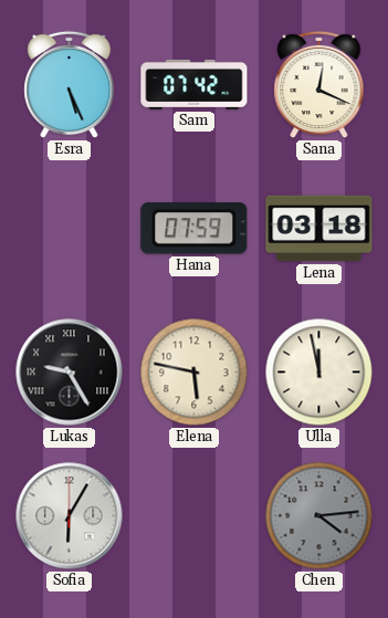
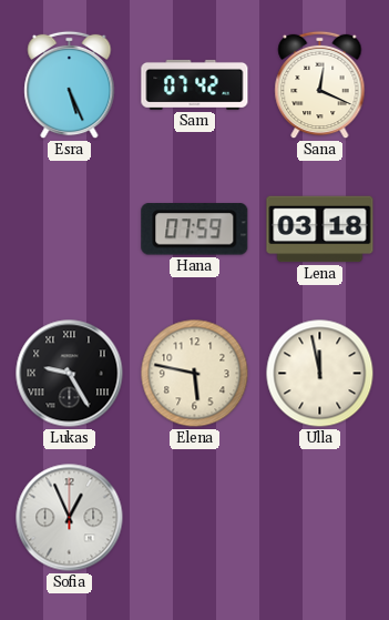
Sofia: 6:05 -> 12:56
Chen: 4:14 -> none
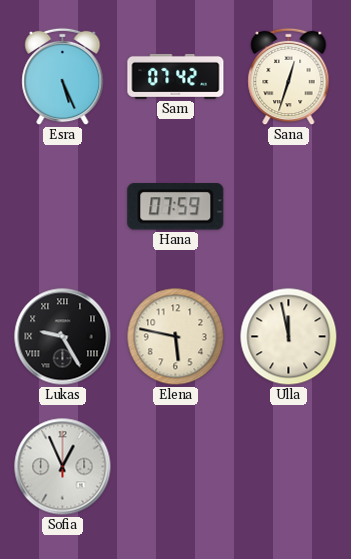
Sana: 12:19 -> 12:33
Lena: 03:18 -> none
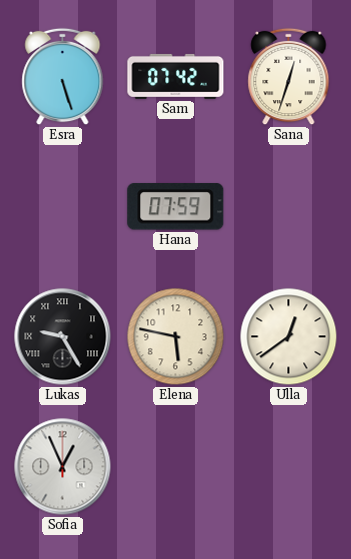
Esra: 5:26 -> 5:27
Ulla: 11:58 -> 12:39
